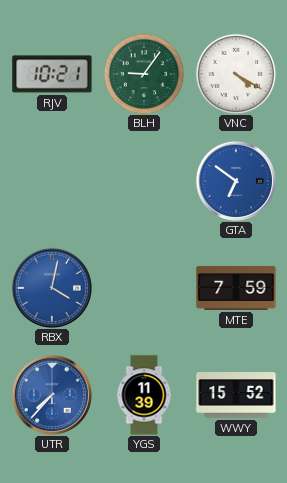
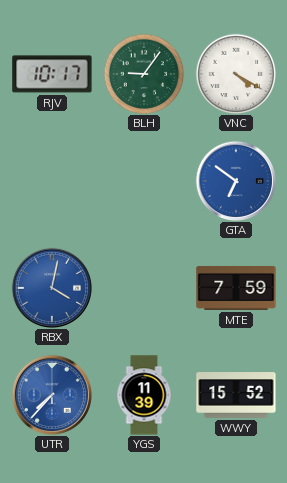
RJV: 10:21 -> 10:17
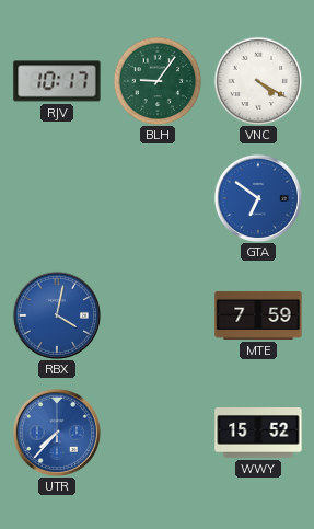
YGS: 11:39 -> none
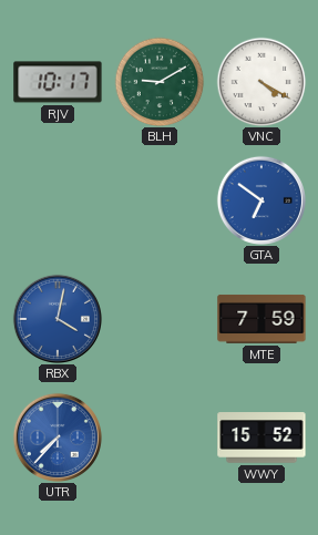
BLH: 9:06 -> 9:10
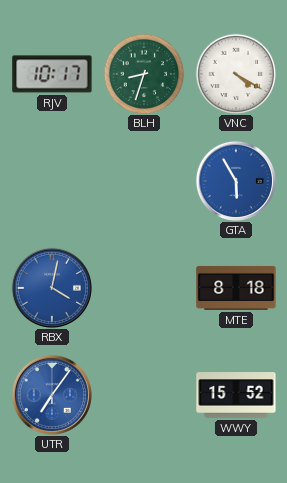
BLH: 9:10 -> 8:33
GTA: 6:51 -> 5:55
MTE: 7:59 -> 8:18
UTR: 7:37 -> 7:06
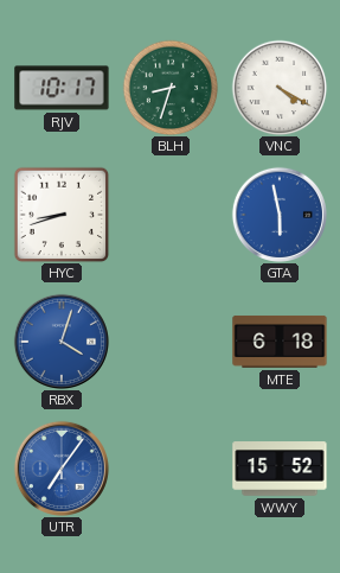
HYC: none -> 8:42
GTA: 5:55 -> 5:58
RBX: 4:02 -> 4:03
MTE: 8:18 -> 6:18
